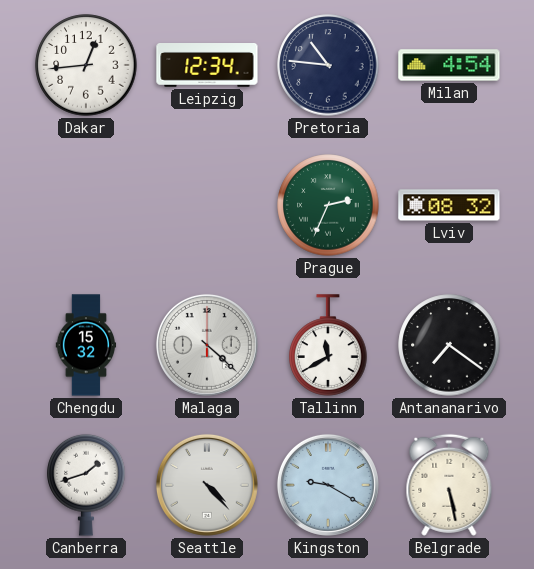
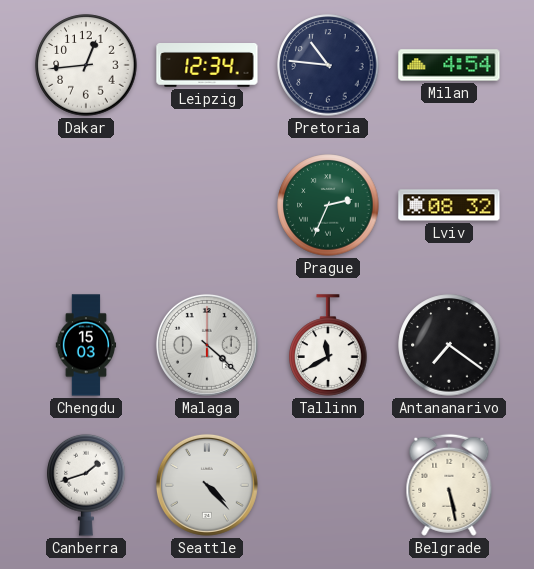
Chengdu: 15:32 -> 15:03
Kingston: 9:20 -> none
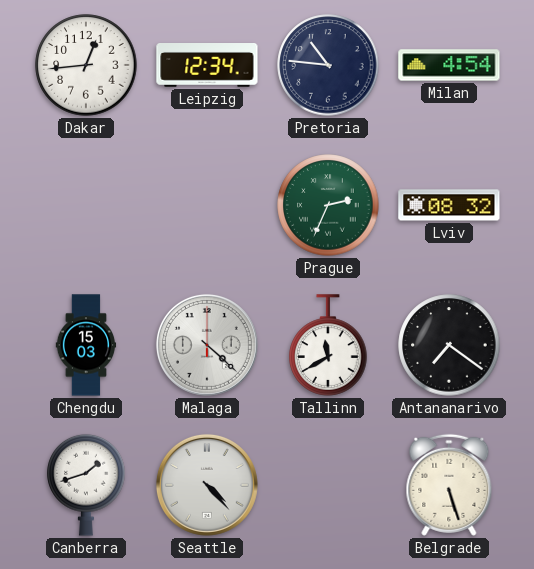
Belgrade: 5:28 -> 5:27
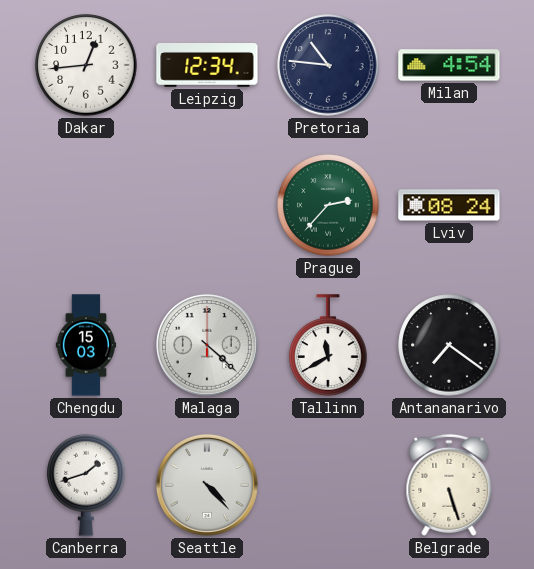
Prague: 2:34 -> 2:37
Lviv: 08:32 -> 08:24
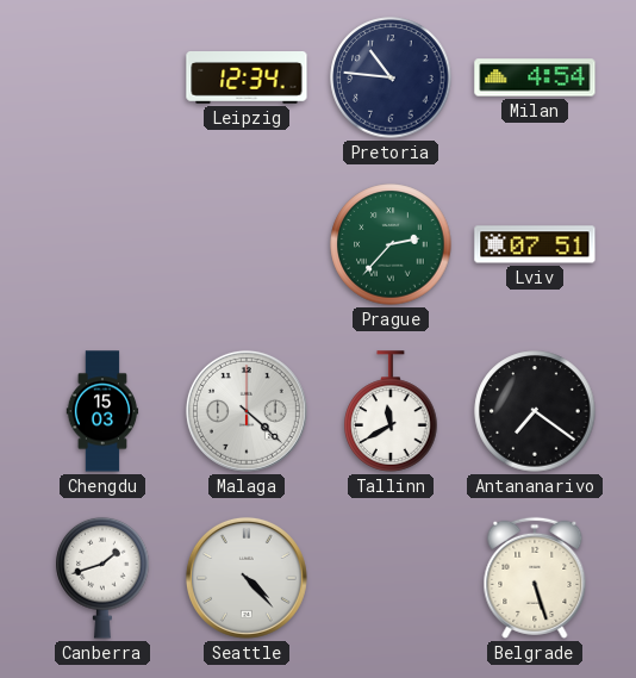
Dakar: 12:44 -> none
Lviv: 08:24 -> 07:51
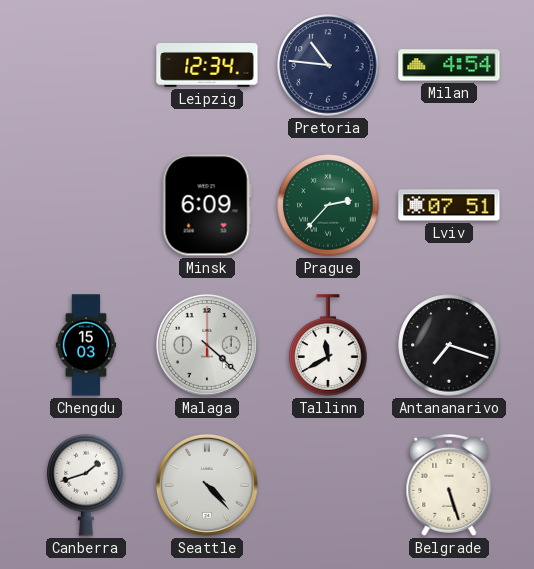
Minsk: none -> 6:09
Antananarivo: 7:21 -> 7:18
